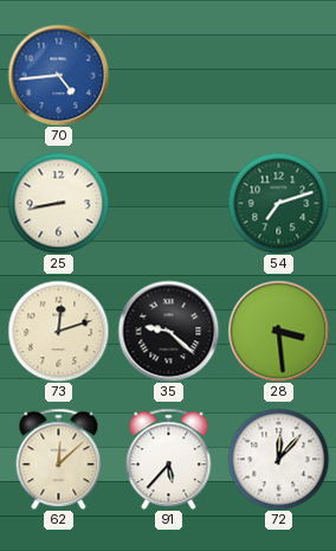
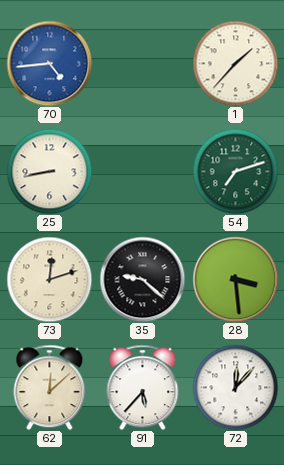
1: none -> 1:37
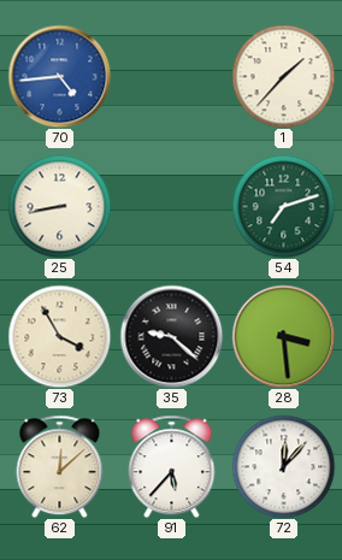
73: 12:12 -> 3:55
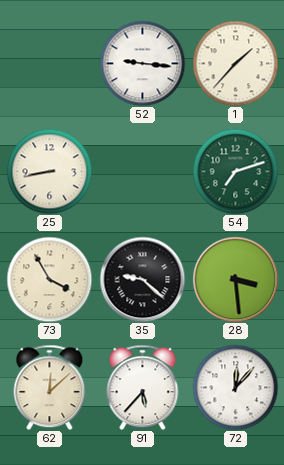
70: 4:44 -> none
52: none -> 9:16
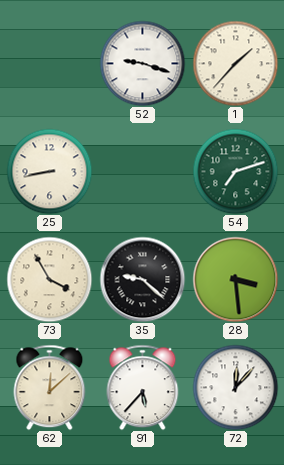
52: 9:16 -> 9:18
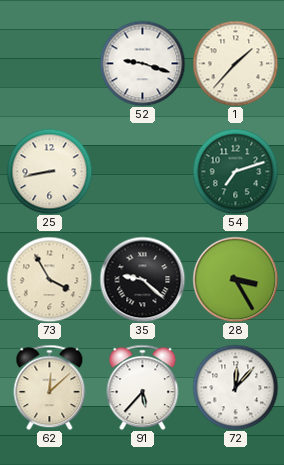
28: 3:29 -> 3:25
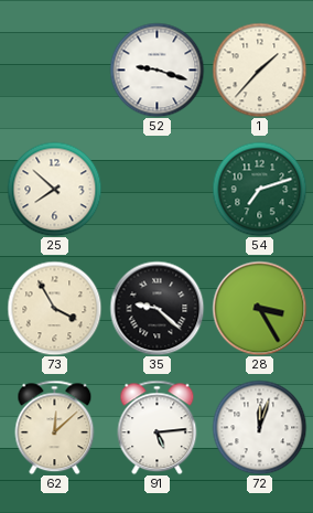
25: 8:43 -> 7:52
91: 5:37 -> 5:14
72: 12:07 -> 12:03
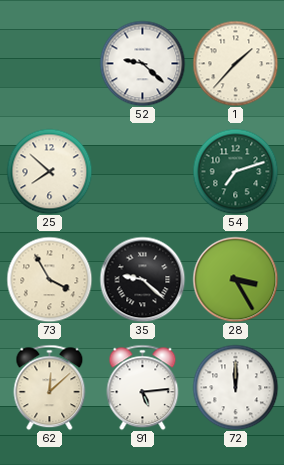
52: 9:18 -> 9:22
72: 12:03 -> 12:00
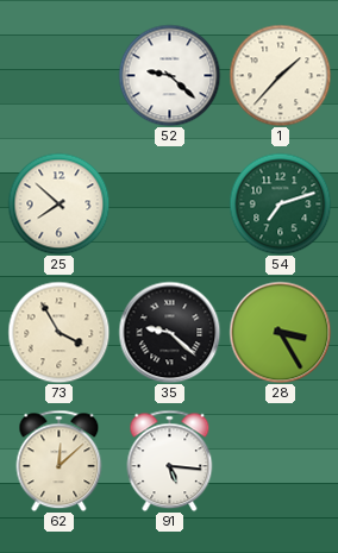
91: 5:14 -> 5:16
72: 12:00 -> none
